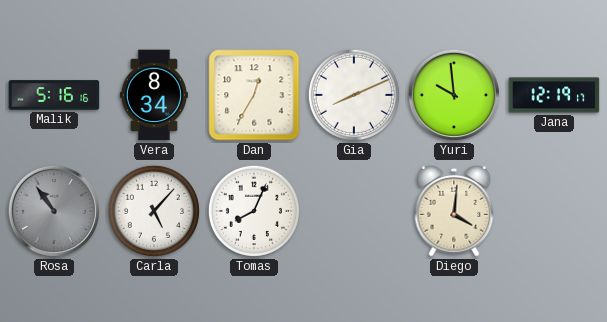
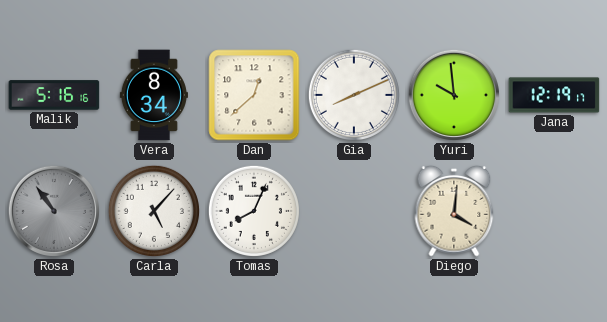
Dan: 12:35 -> 12:38
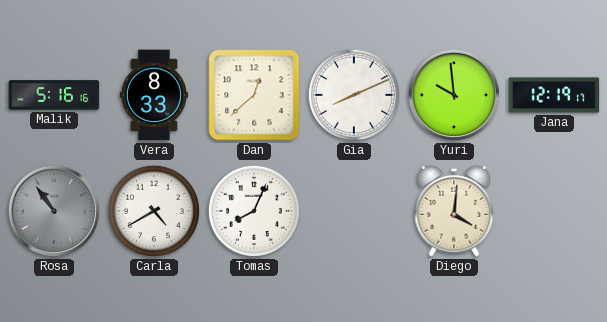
Vera: 8:34 -> 8:33
Carla: 5:07 -> 4:40
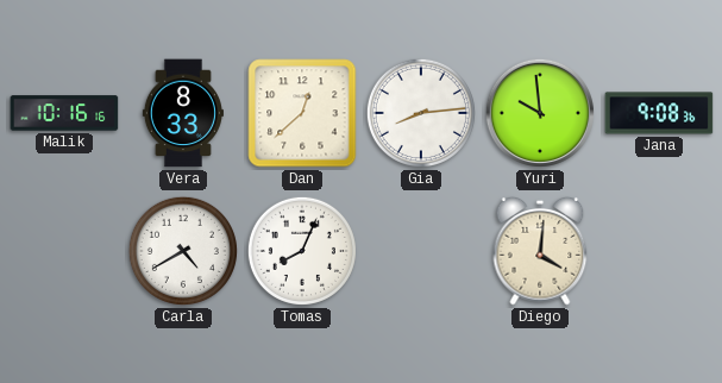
Malik: 5:16 -> 10:16
Gia: 8:11 -> 8:14
Jana: 12:19 -> 9:08
Rosa: 10:54 -> none
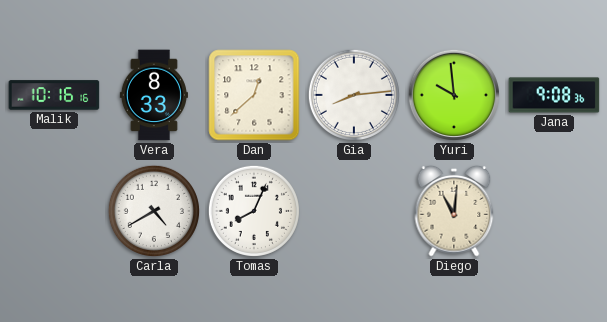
Diego: 4:01 -> 11:01
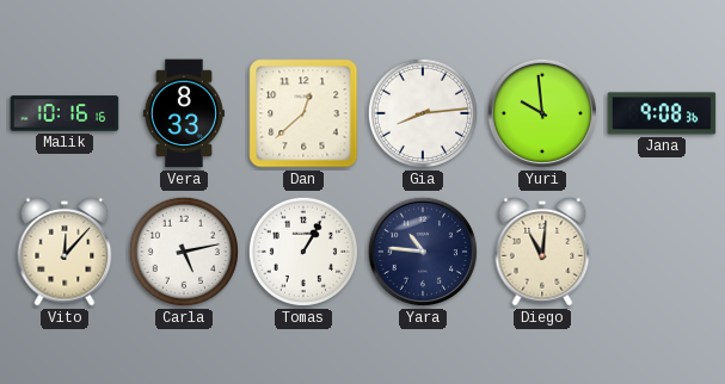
Vito: none -> 12:07
Carla: 4:40 -> 5:13
Tomas: 8:04 -> 1:05
Yara: none -> 10:46
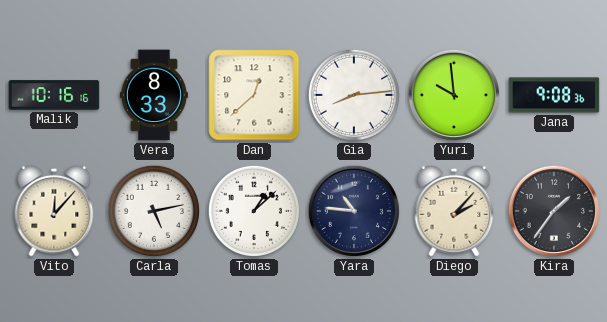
Tomas: 1:05 -> 1:08
Diego: 11:01 -> 2:07
Kira: none -> 1:36
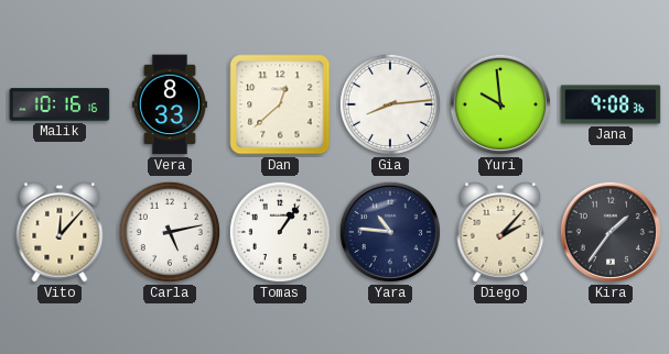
Tomas: 1:08 -> 1:06
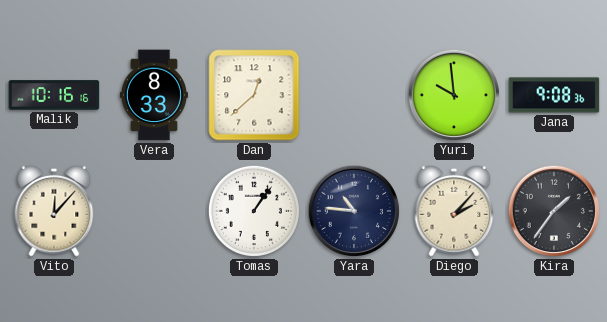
Gia: 8:14 -> none
Carla: 5:13 -> none
